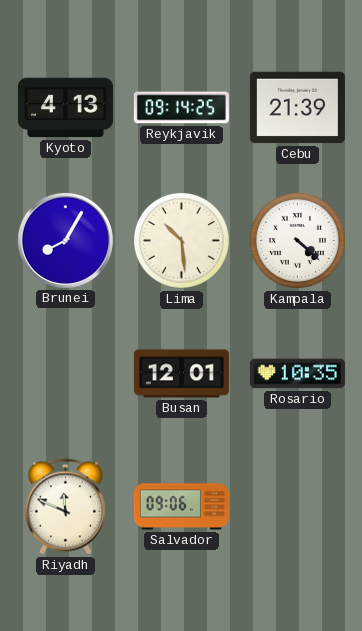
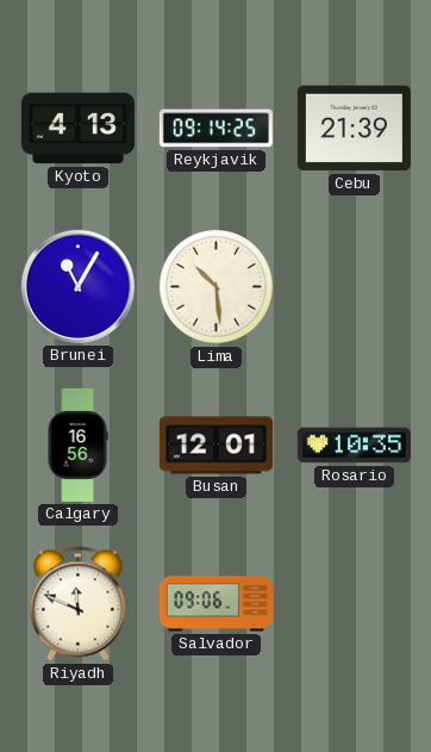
Brunei: 8:05 -> 11:05
Kampala: 4:22 -> none
Calgary: none -> 16:56
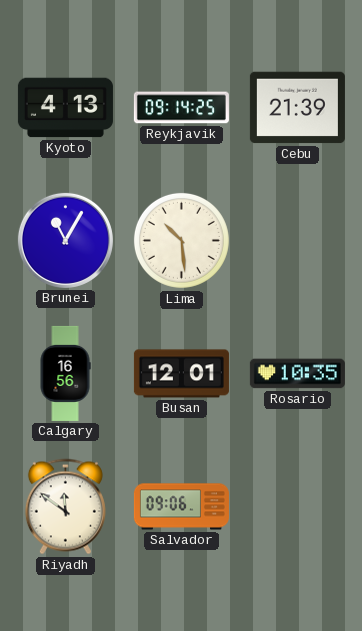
Riyadh: 11:49 -> 11:51
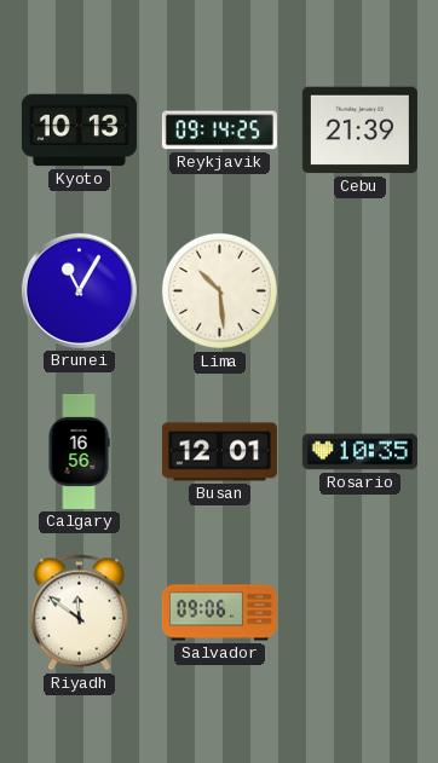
Kyoto: 4:13 -> 10:13
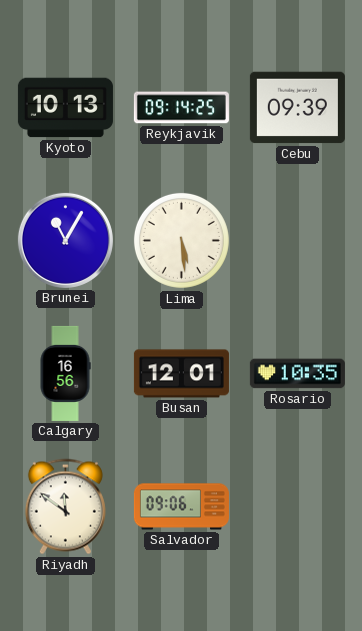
Cebu: 21:39 -> 09:39
Lima: 10:29 -> 5:29
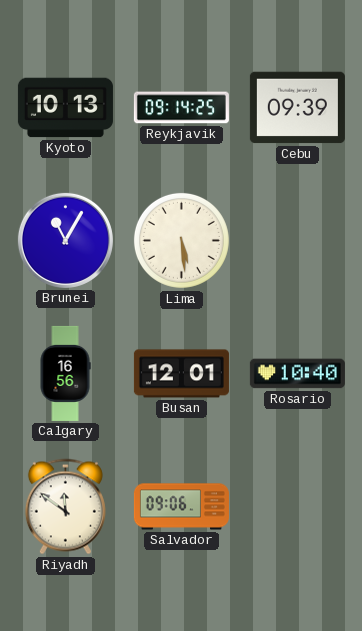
Rosario: 10:35 -> 10:40
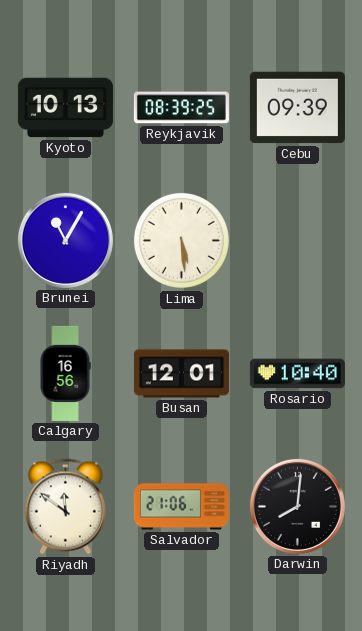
Reykjavik: 09:14 -> 08:39
Salvador: 09:06 -> 21:06
Darwin: none -> 8:01
